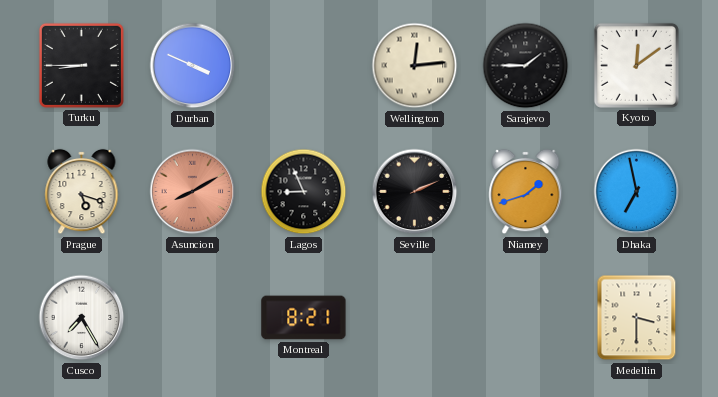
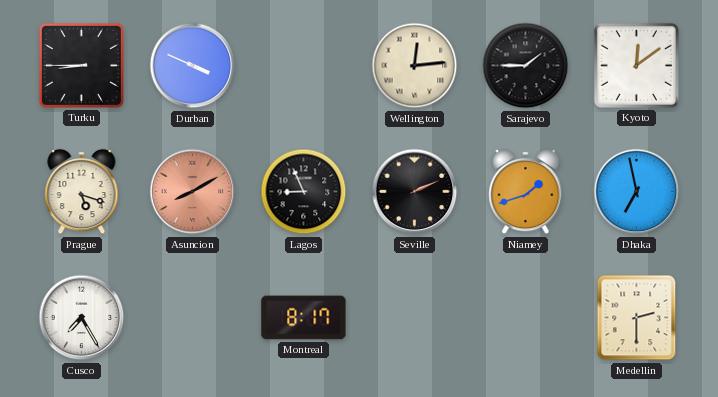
Montreal: 8:21 -> 8:17
Medellin: 3:30 -> 2:30
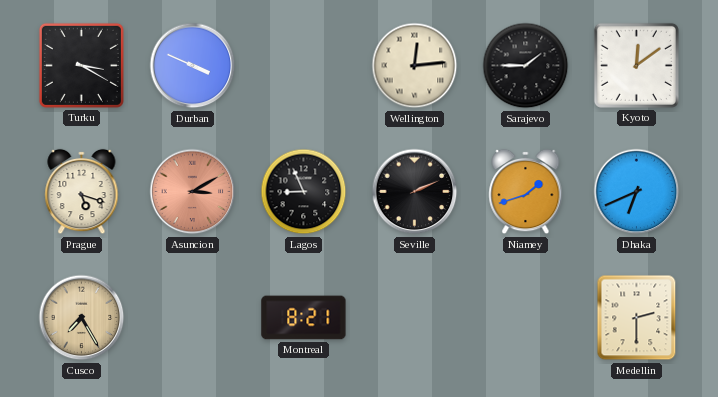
Turku: 8:45 -> 3:20
Asuncion: 8:10 -> 3:10
Dhaka: 6:58 -> 6:41
Cusco dial: white -> champagne
Montreal: 8:17 -> 8:21
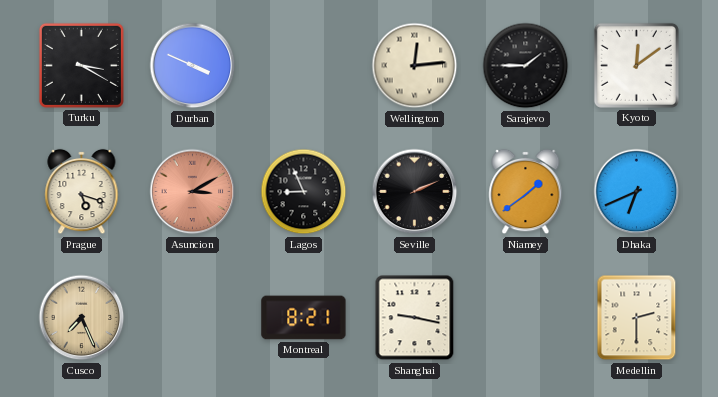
Niamey: 1:42 -> 1:39
Cusco: 7:25 -> 7:26
Shanghai: none -> 9:17
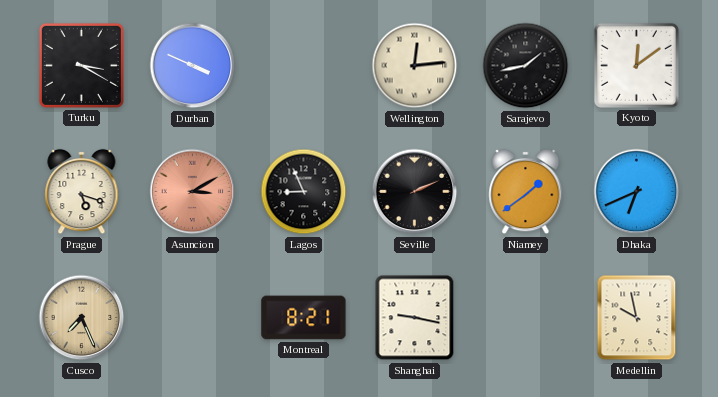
Sarajevo: 1:45 -> 1:43
Medellin: 2:30 -> 9:58
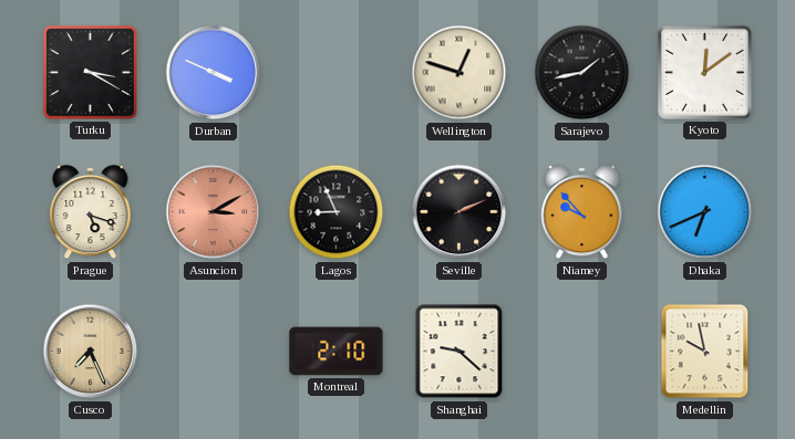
Wellington: 12:14 -> 12:48
Niamey: 1:39 -> 9:53
Montreal: 8:21 -> 2:10
Shanghai: 9:17 -> 9:22
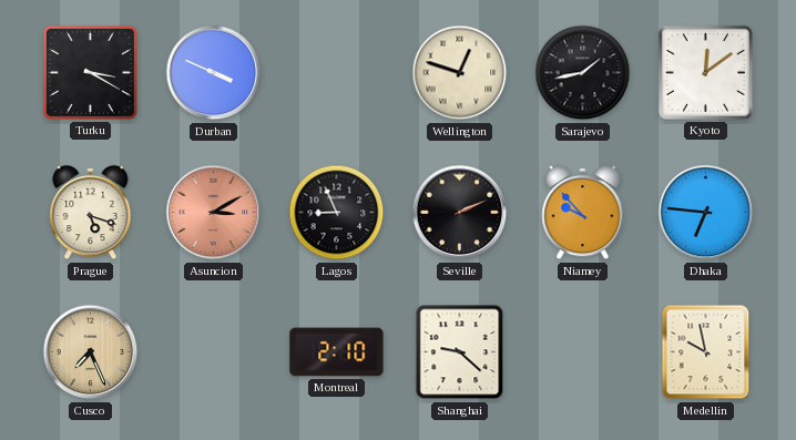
Dhaka: 6:41 -> 6:46
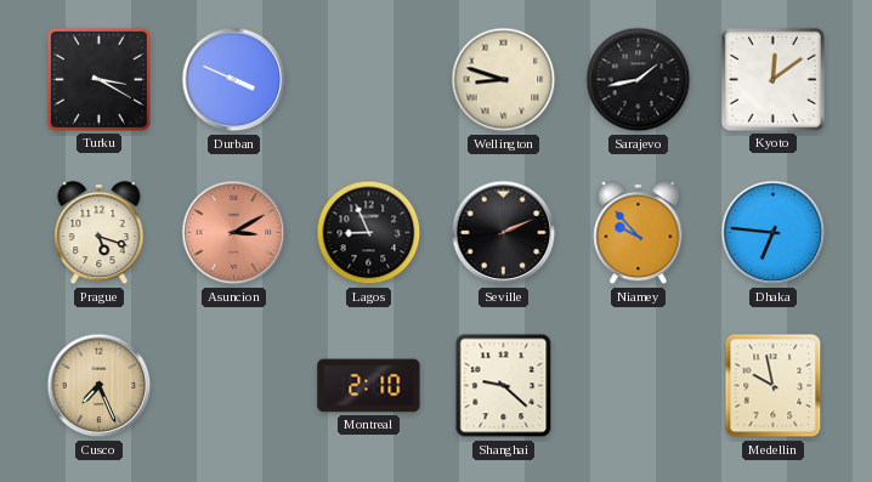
Wellington: 12:48 -> 8:48
